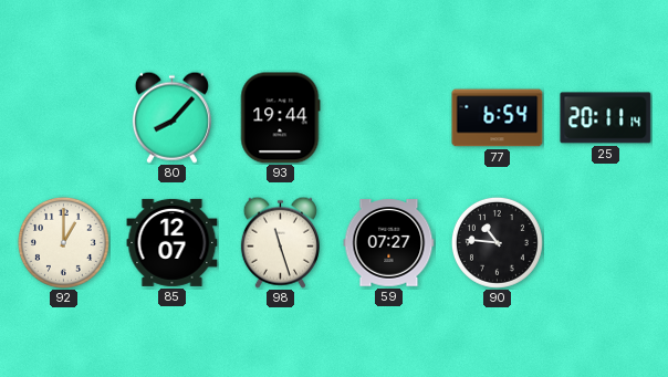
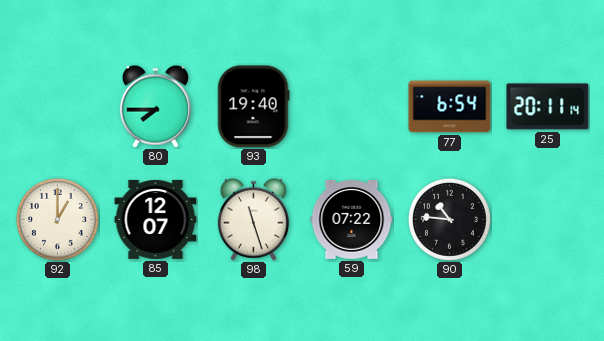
80: 8:07 -> 7:45
93: 19:44 -> 19:40
59: 07:27 -> 07:22
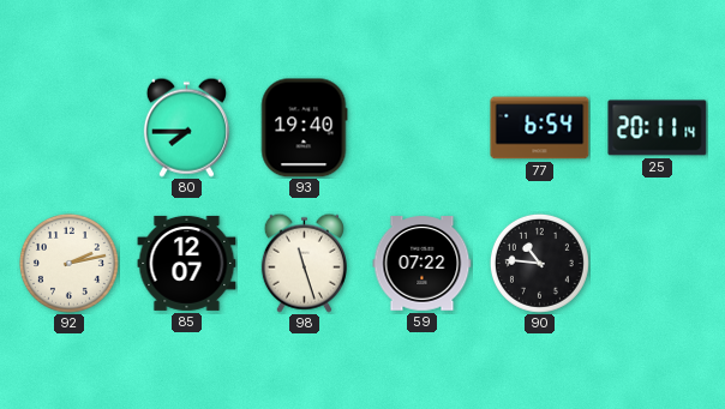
92: 1:00 -> 2:13
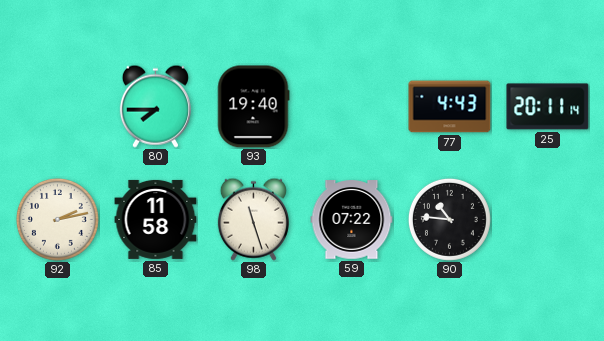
77: 6:54 -> 4:43
85: 12:07 -> 11:58
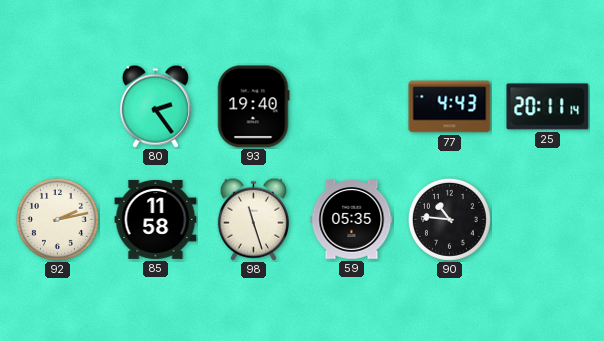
80: 7:45 -> 2:24
59: 07:22 -> 05:35
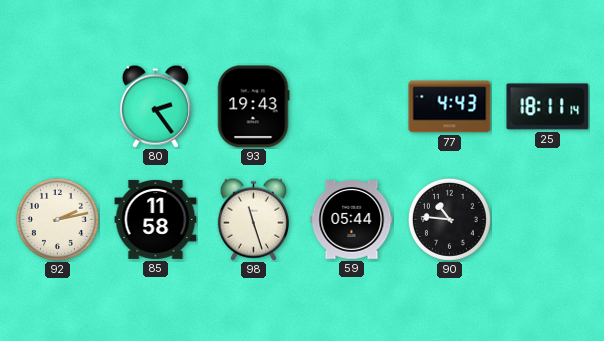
93: 19:40 -> 19:43
25: 20:11 -> 18:11
59: 05:35 -> 05:44
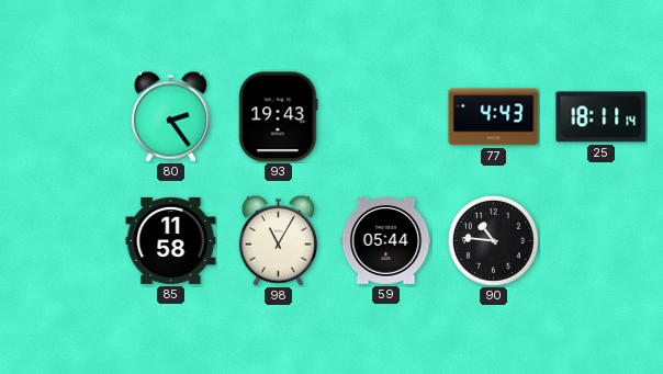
92: 2:13 -> none
98: 11:27 -> 11:05
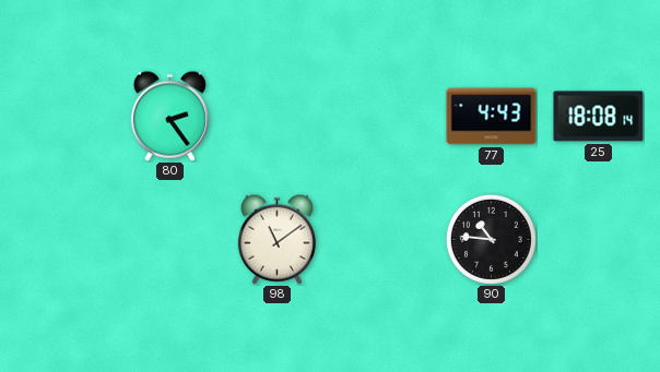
93: 19:43 -> none
25: 18:11 -> 18:08
85: 11:58 -> none
98: 11:05 -> 11:09
59: 05:44 -> none
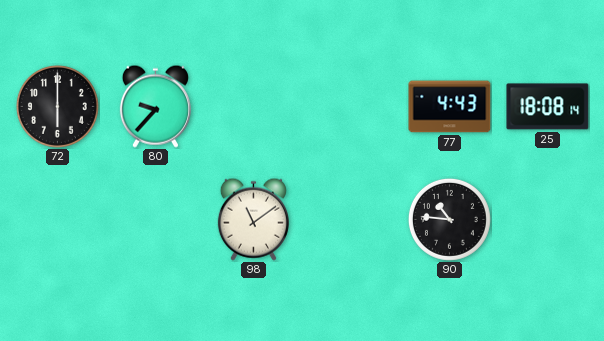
72: none -> 6:00
80: 2:24 -> 9:37
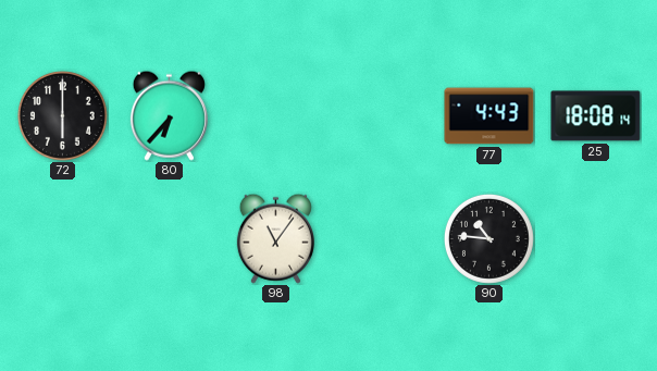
80: 9:37 -> 6:37
98: 11:09 -> 11:06
